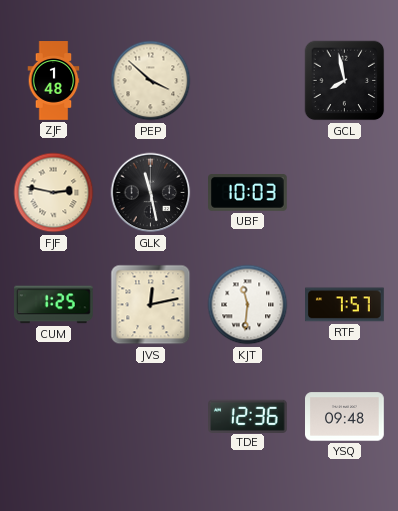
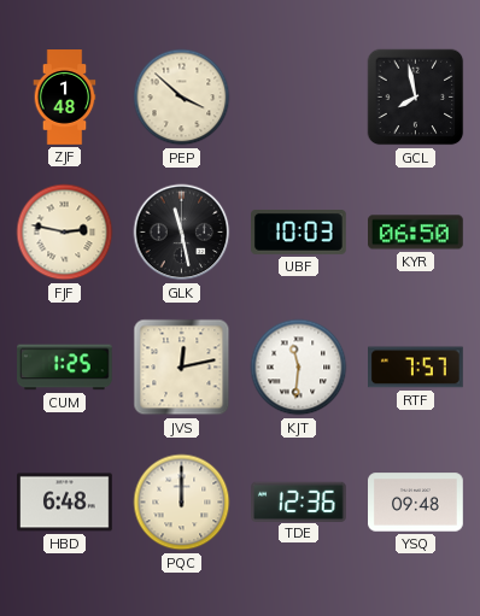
KYR: none -> 06:50
HBD: none -> 6:48
PQC: none -> 12:00
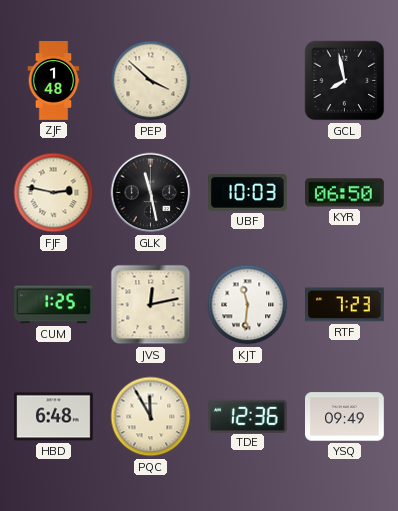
RTF: 7:57 -> 7:23
PQC: 12:00 -> 11:55
YSQ: 09:48 -> 09:49
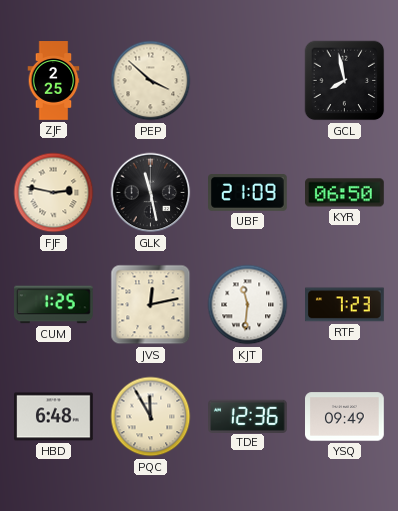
ZJF: 1:48 -> 2:25
UBF: 10:03 -> 21:09
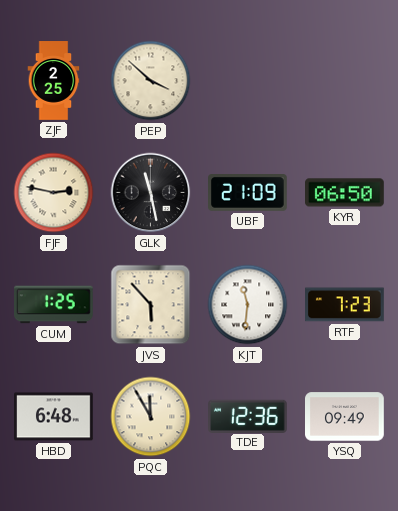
GCL: 7:58 -> none
JVS: 12:13 -> 5:53
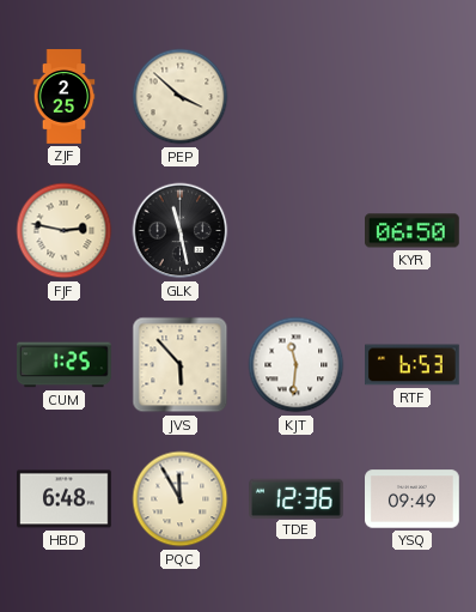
UBF: 21:09 -> none
RTF: 7:23 -> 6:53
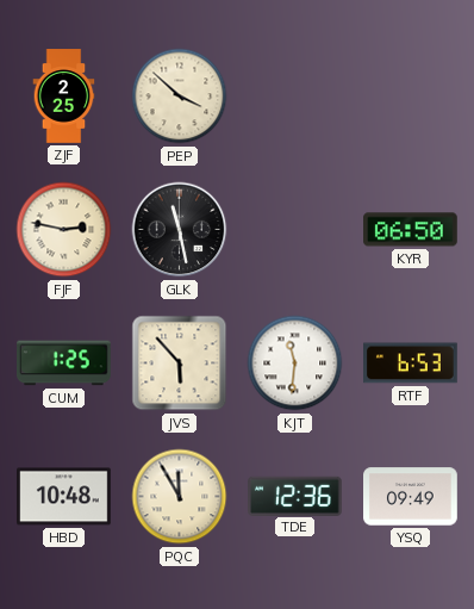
HBD: 6:48 -> 10:48
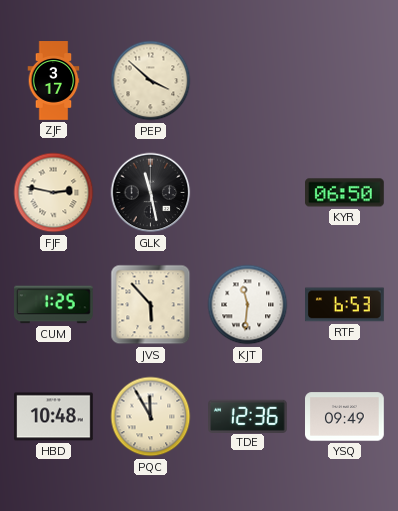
ZJF: 2:25 -> 3:17
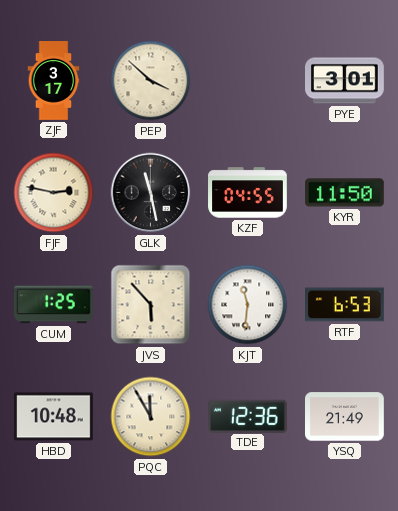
PYE: none -> 3:01
KZF: none -> 04:55
KYR: 06:50 -> 11:50
YSQ: 09:49 -> 21:49
